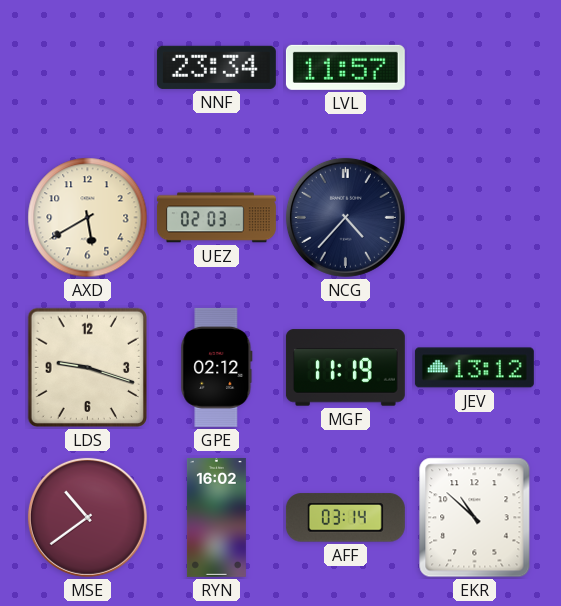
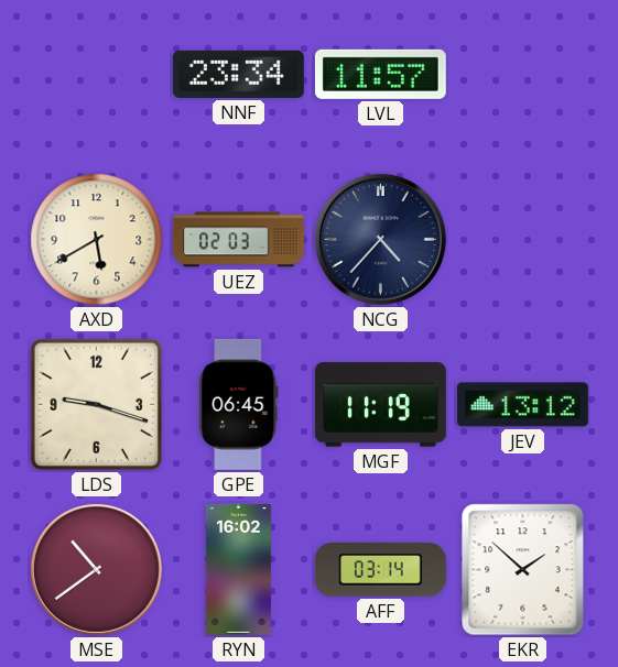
GPE: 02:12 -> 06:45
EKR: 10:52 -> 1:52
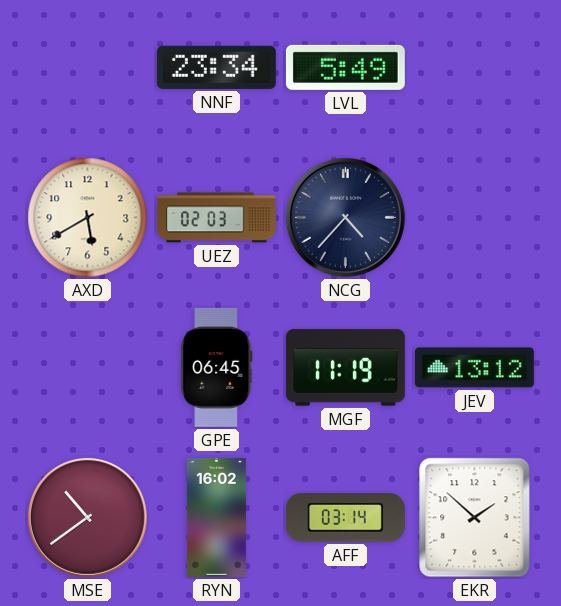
LVL: 11:57 -> 5:49
LDS: 9:18 -> none
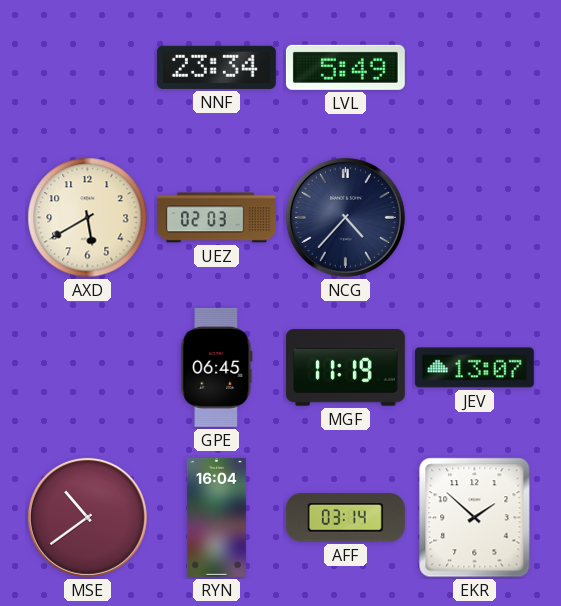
JEV: 13:12 -> 13:07
RYN: 16:02 -> 16:04
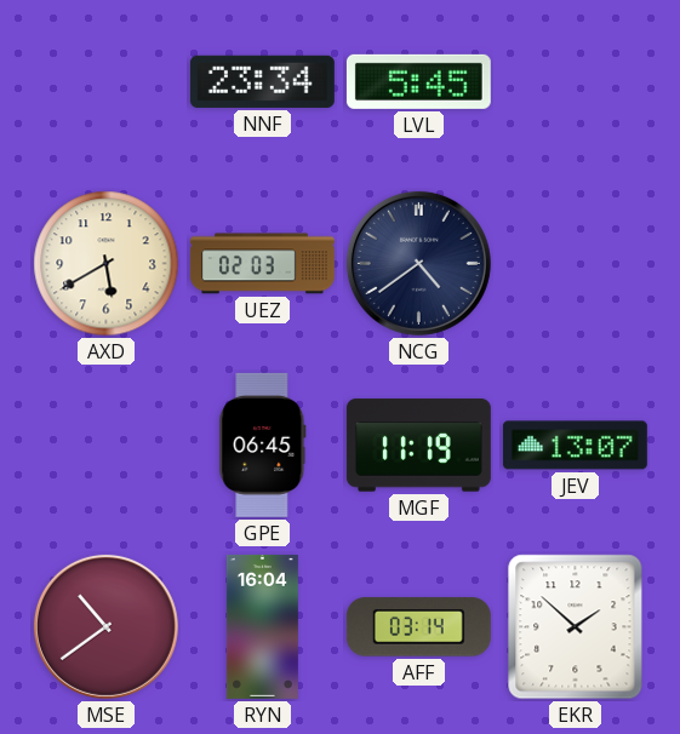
LVL: 5:49 -> 5:45
NCG: 4:37 -> 4:39
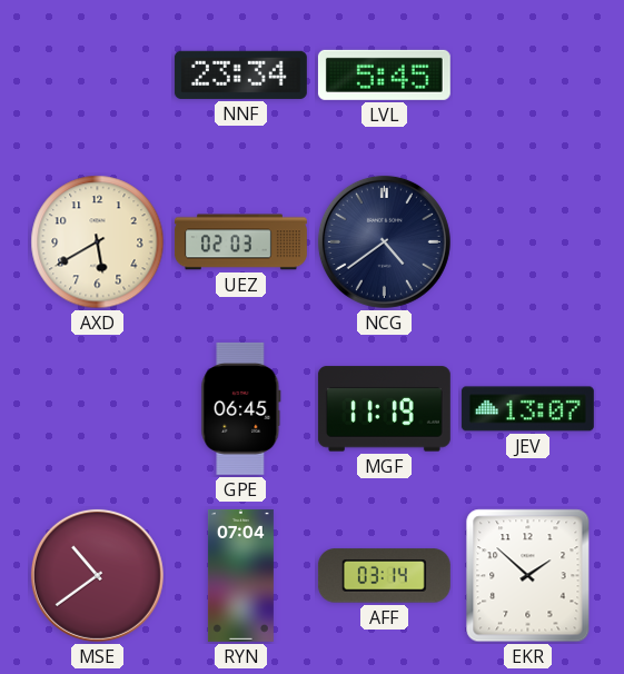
RYN: 16:04 -> 07:04
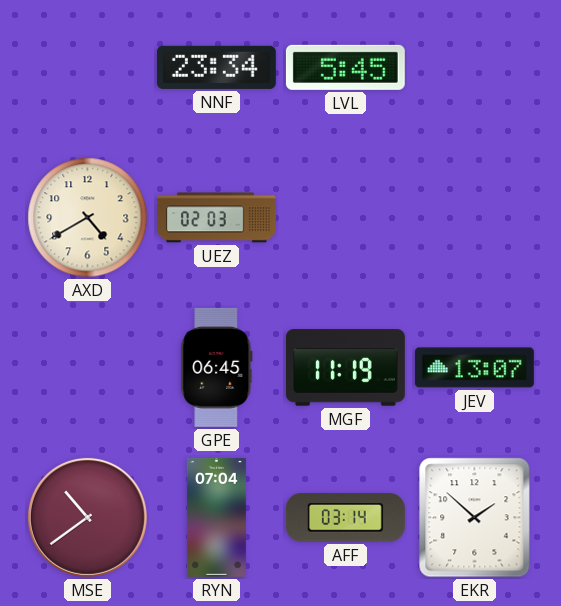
AXD: 5:40 -> 4:40
NCG: 4:39 -> none
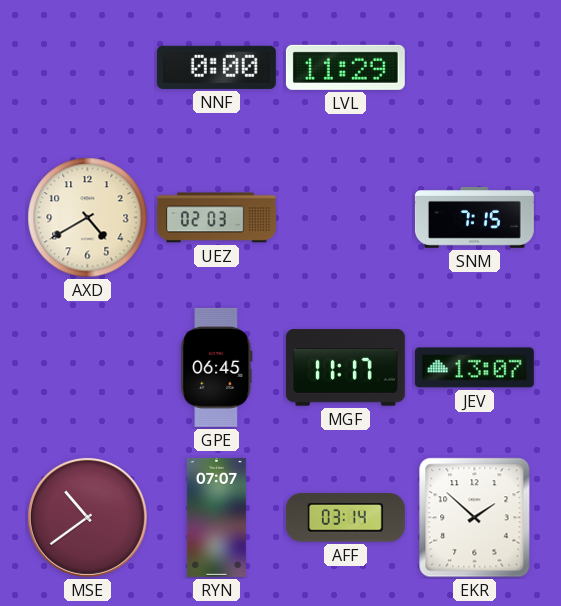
NNF: 23:34 -> 0:00
LVL: 5:45 -> 11:29
SNM: none -> 7:15
MGF: 11:19 -> 11:17
RYN: 07:04 -> 07:07
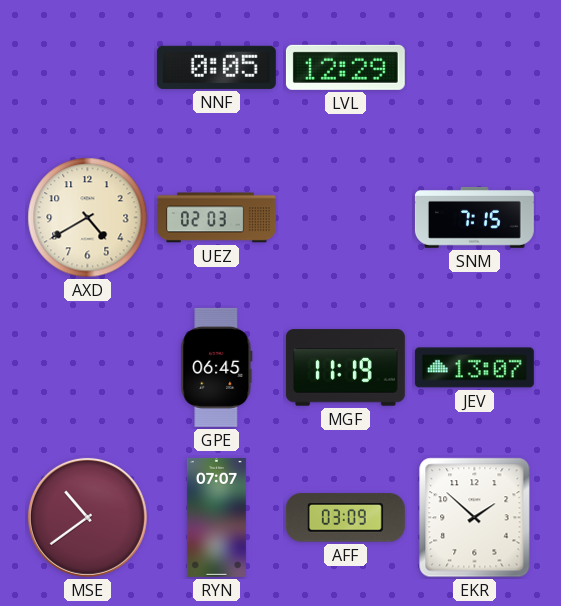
NNF: 0:00 -> 0:05
LVL: 11:29 -> 12:29
MGF: 11:17 -> 11:19
AFF: 03:14 -> 03:09
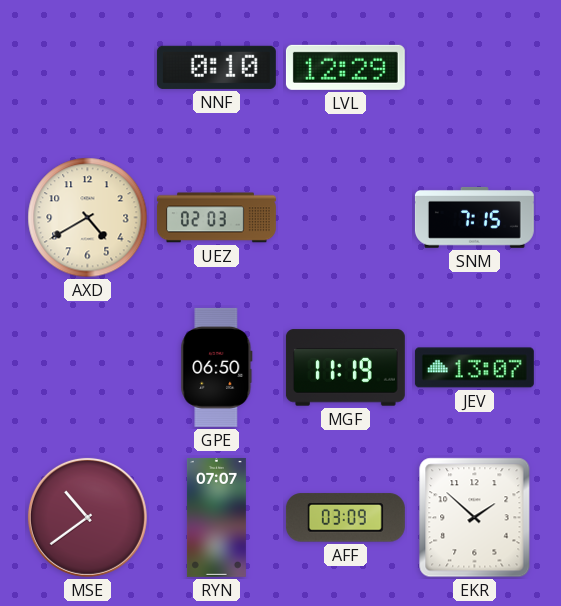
NNF: 0:05 -> 0:10
GPE: 06:45 -> 06:50
